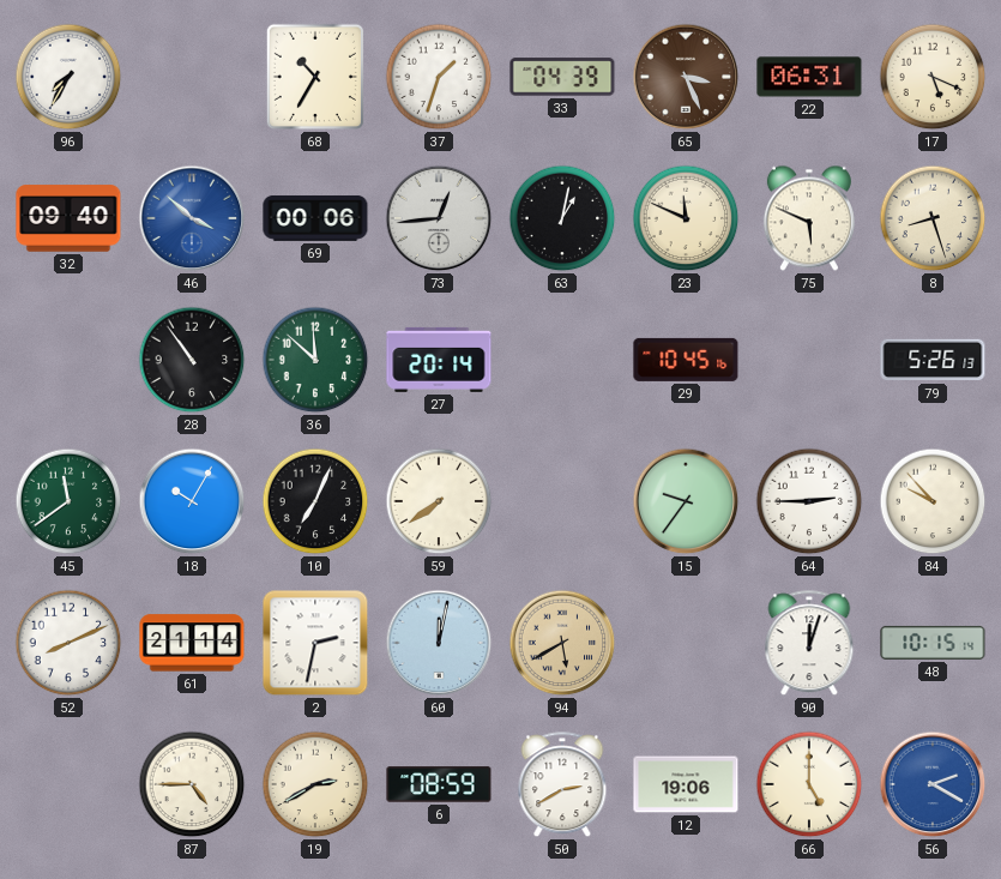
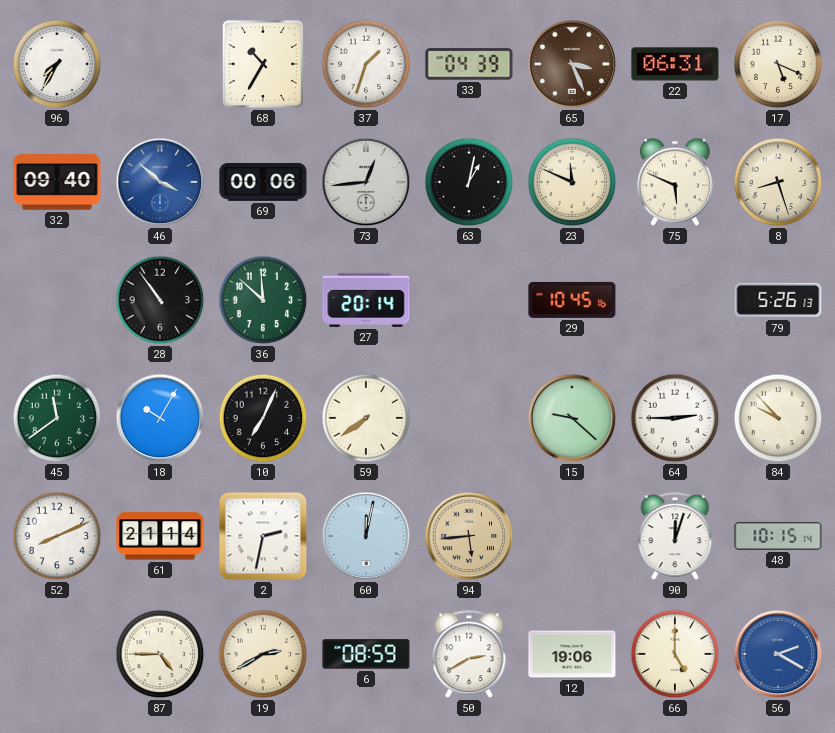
15: 9:36 -> 9:22
94: 5:40 -> 5:44
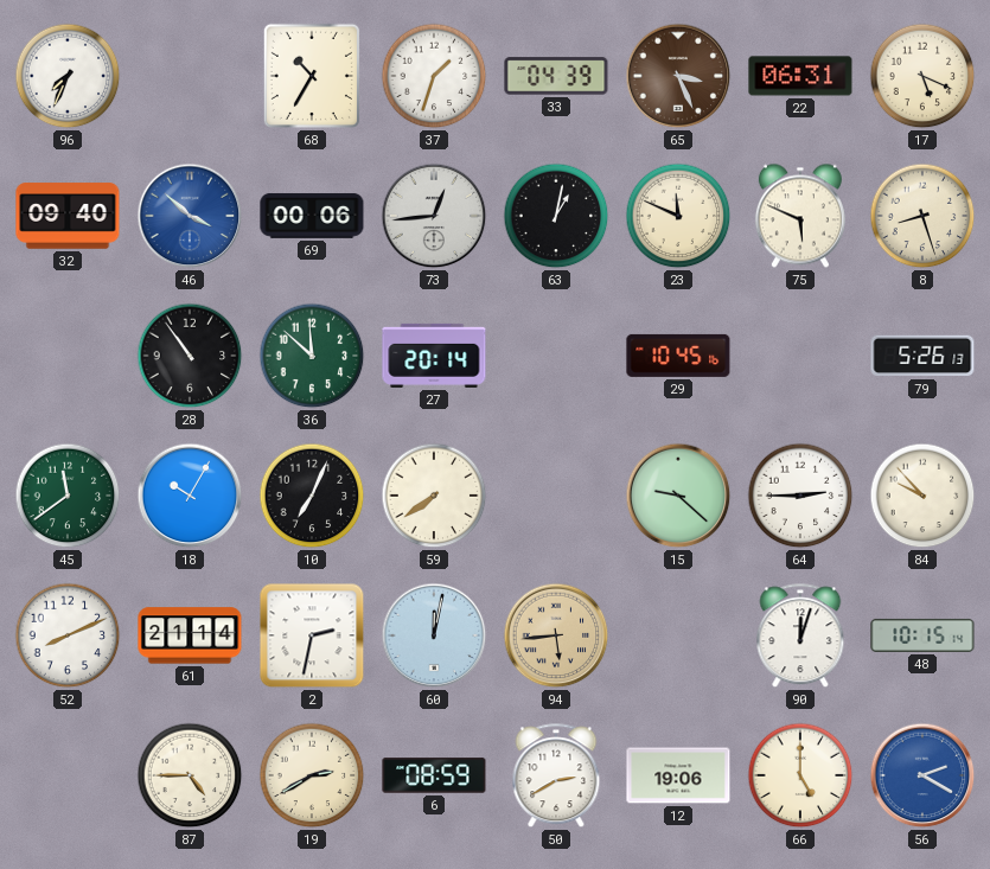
96: 7:35 -> 7:34
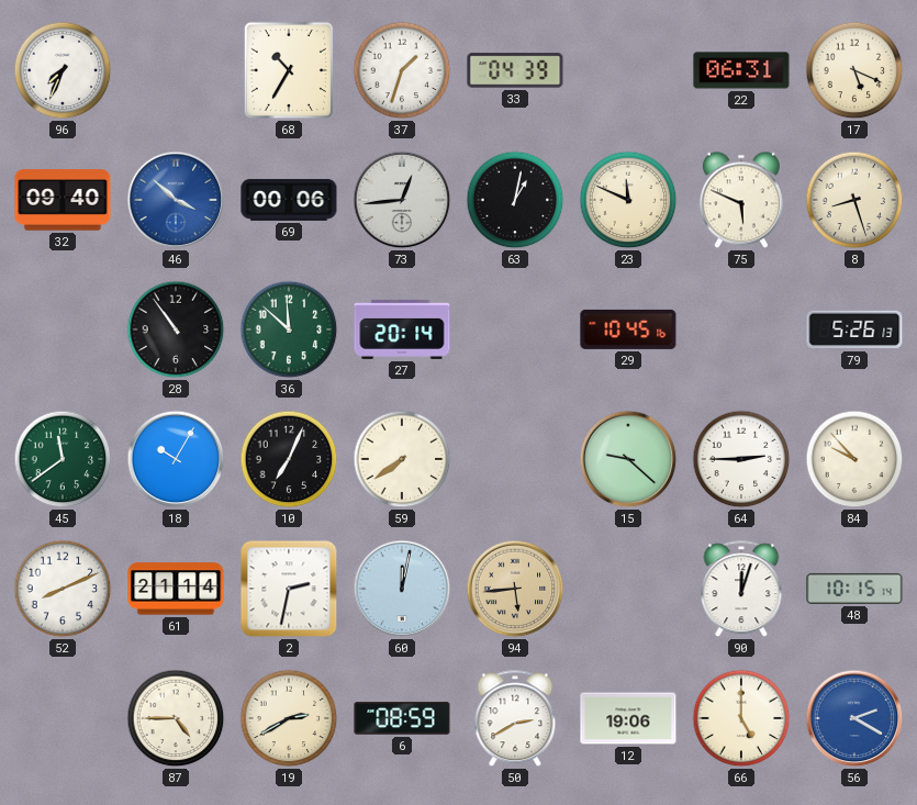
65: 3:26 -> none
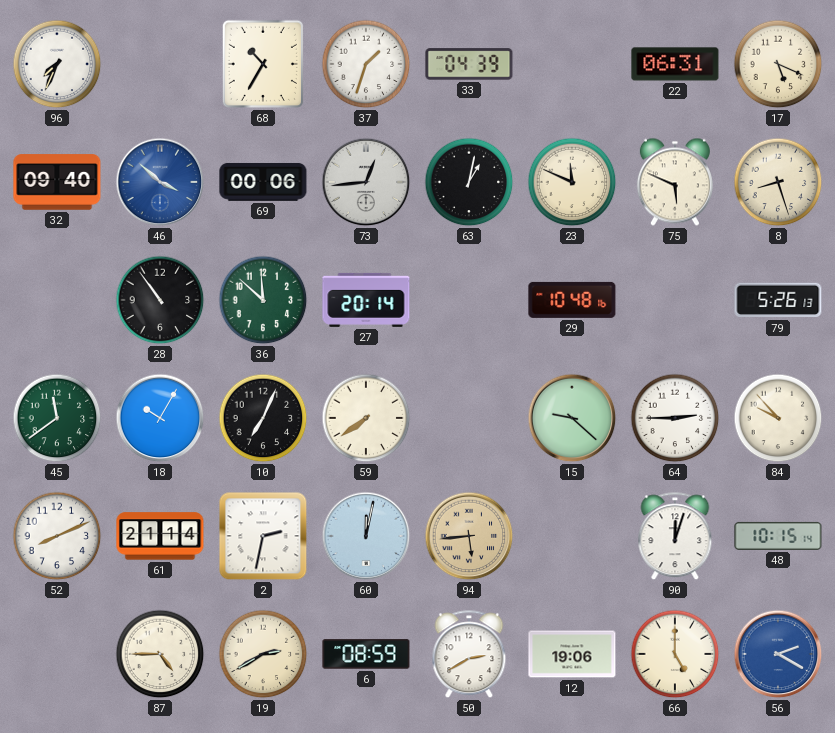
29: 10:45 -> 10:48
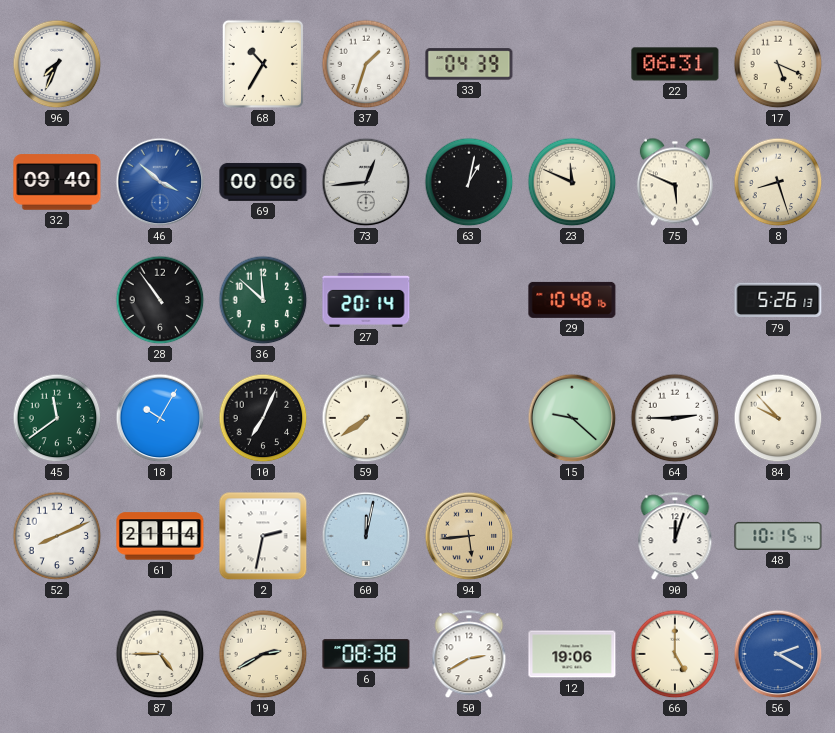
6: 08:59 -> 08:38
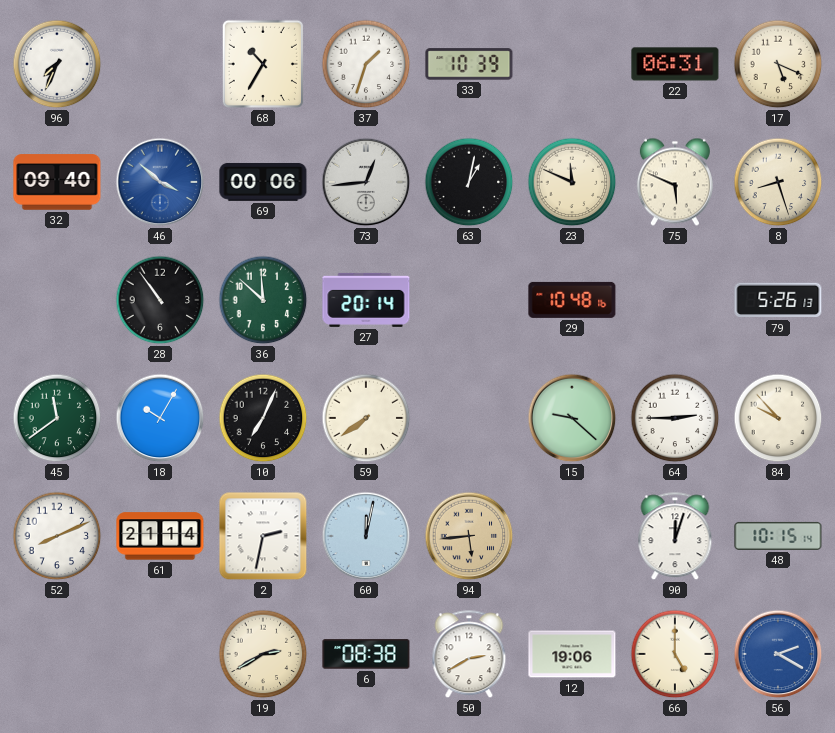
33: 04:39 -> 10:39
87: 4:45 -> none
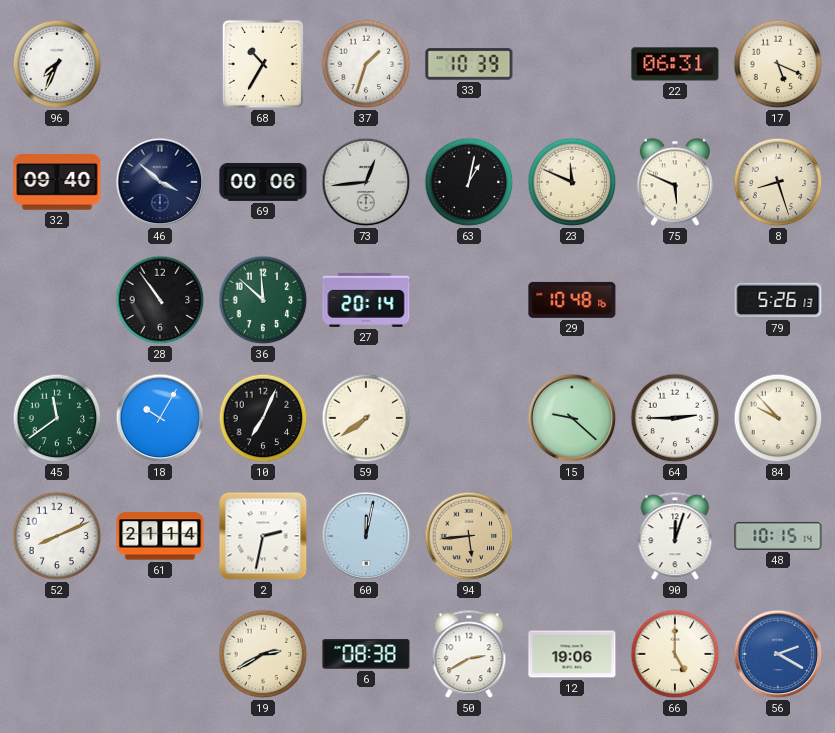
46 dial: blue -> navy
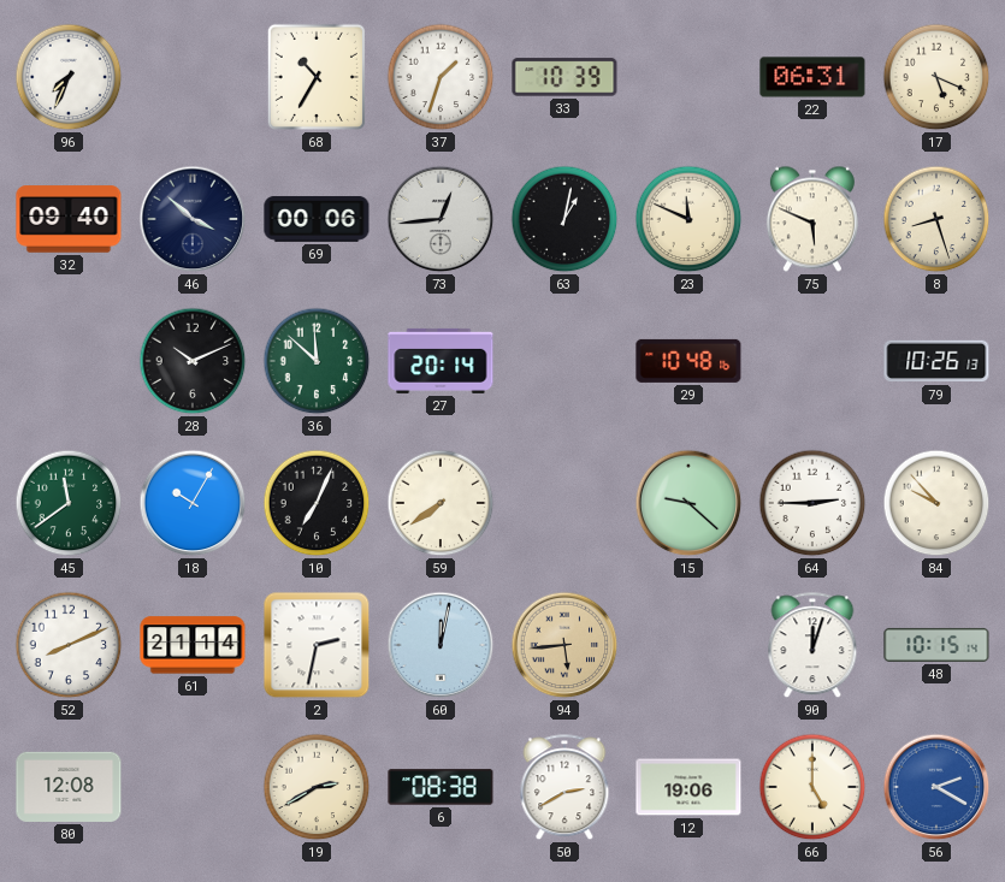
28: 10:54 -> 10:11
79: 5:26 -> 10:26
80: none -> 12:08
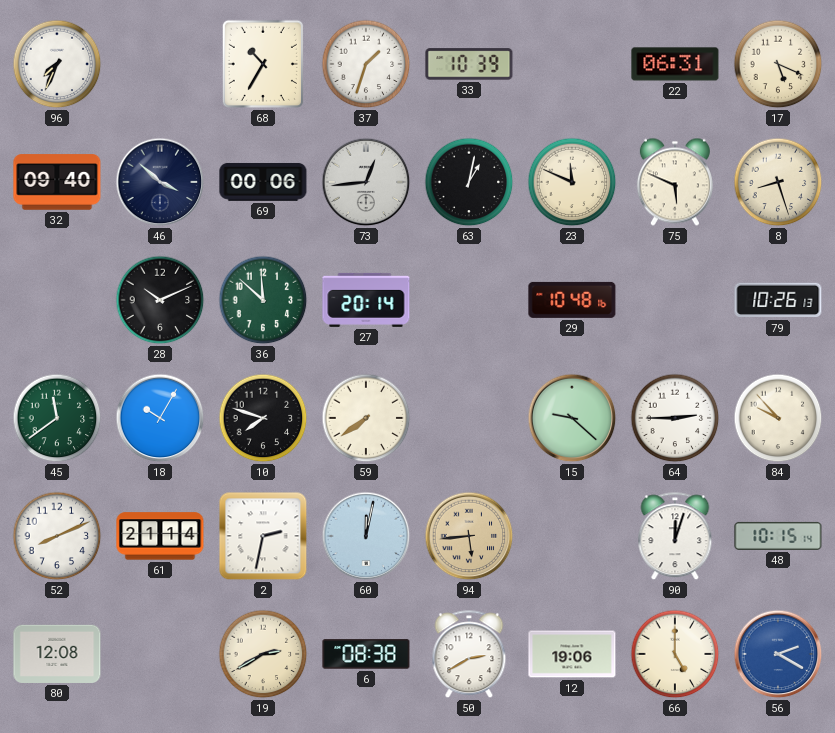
10: 7:04 -> 7:48
